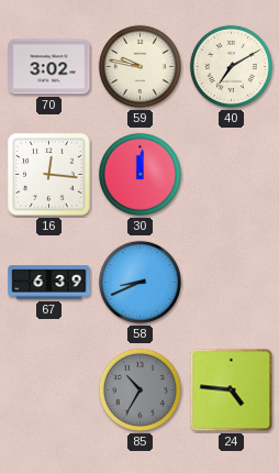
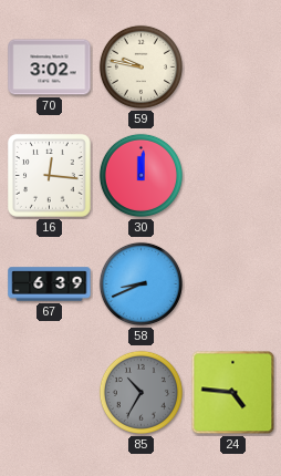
40: 7:10 -> none
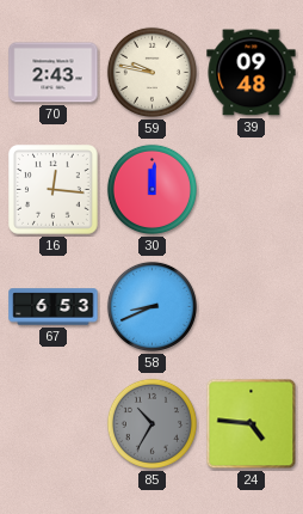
70: 3:02 -> 2:43
39: none -> 09:48
67: 6:39 -> 6:53
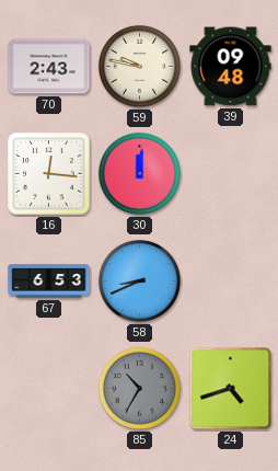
24: 4:46 -> 4:42
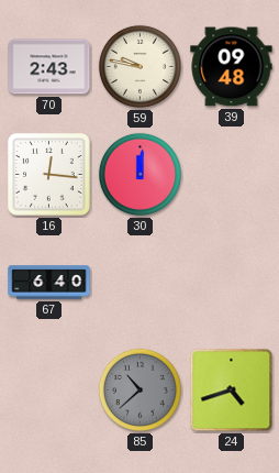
67: 6:53 -> 6:40
58: 8:41 -> none
85: 10:35 -> 10:38
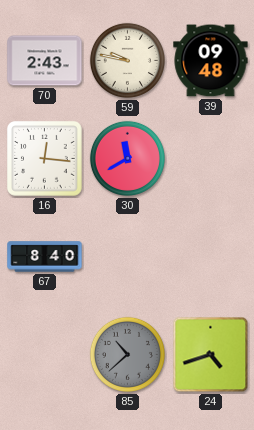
30: 12:01 -> 11:40
67: 6:40 -> 8:40
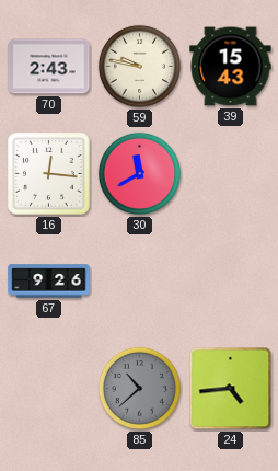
39: 09:48 -> 15:43
67: 8:40 -> 9:26
24: 4:42 -> 4:44
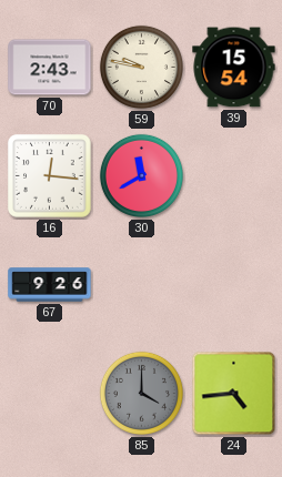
39: 15:43 -> 15:54
85: 10:38 -> 4:00
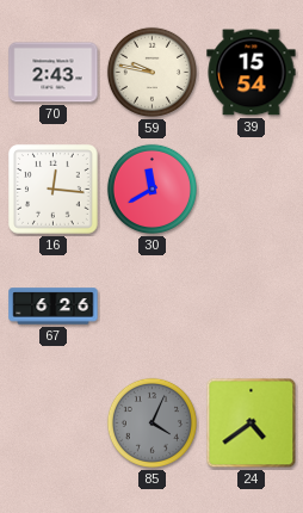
67: 9:26 -> 6:26
85: 4:00 -> 4:04
24: 4:44 -> 4:39
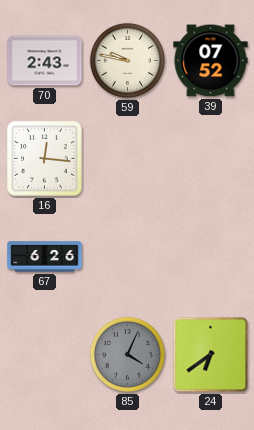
39: 15:54 -> 07:52
30: 11:40 -> none
24: 4:39 -> 6:39
